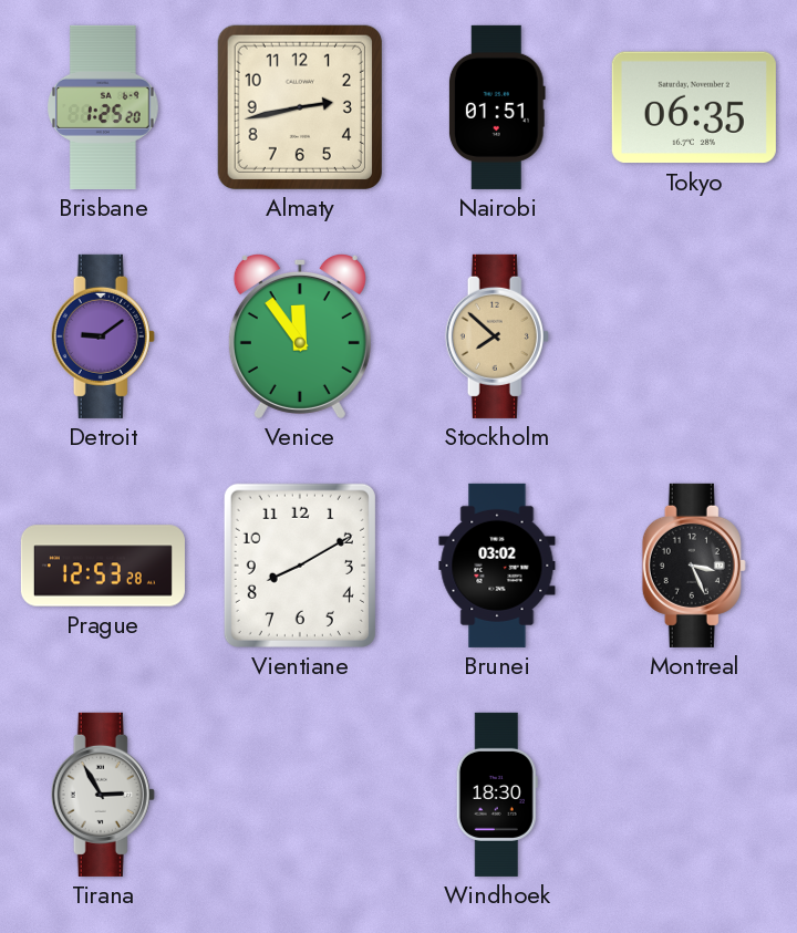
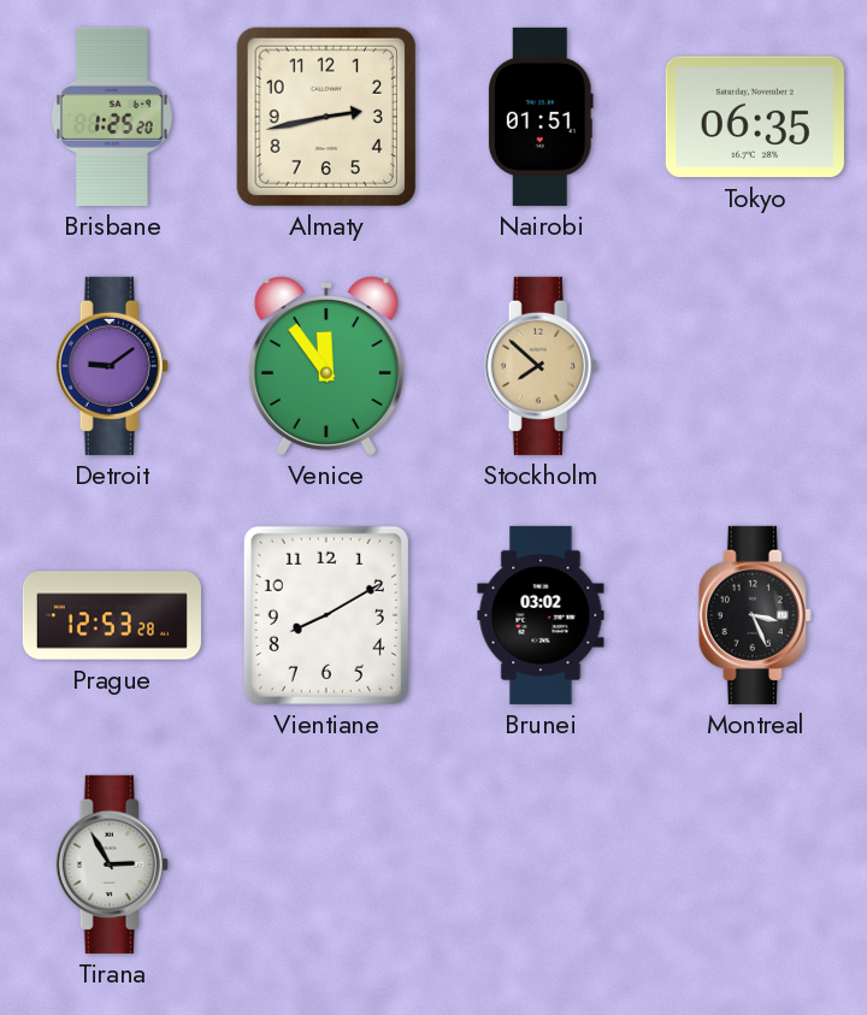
Windhoek: 18:30 -> none
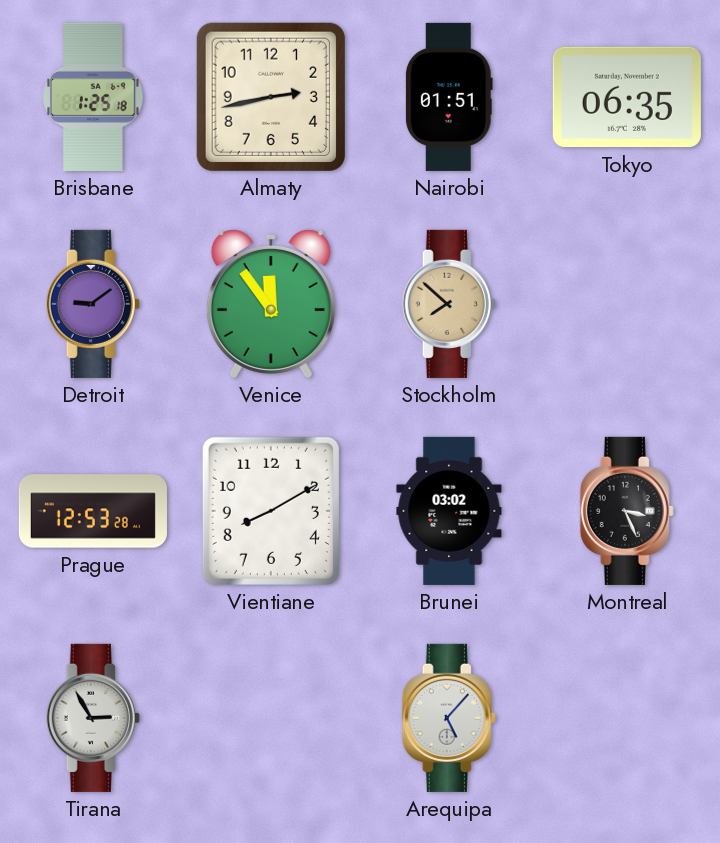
Brisbane: 1:25:20 -> 1:25:18
Arequipa: none -> 5:07
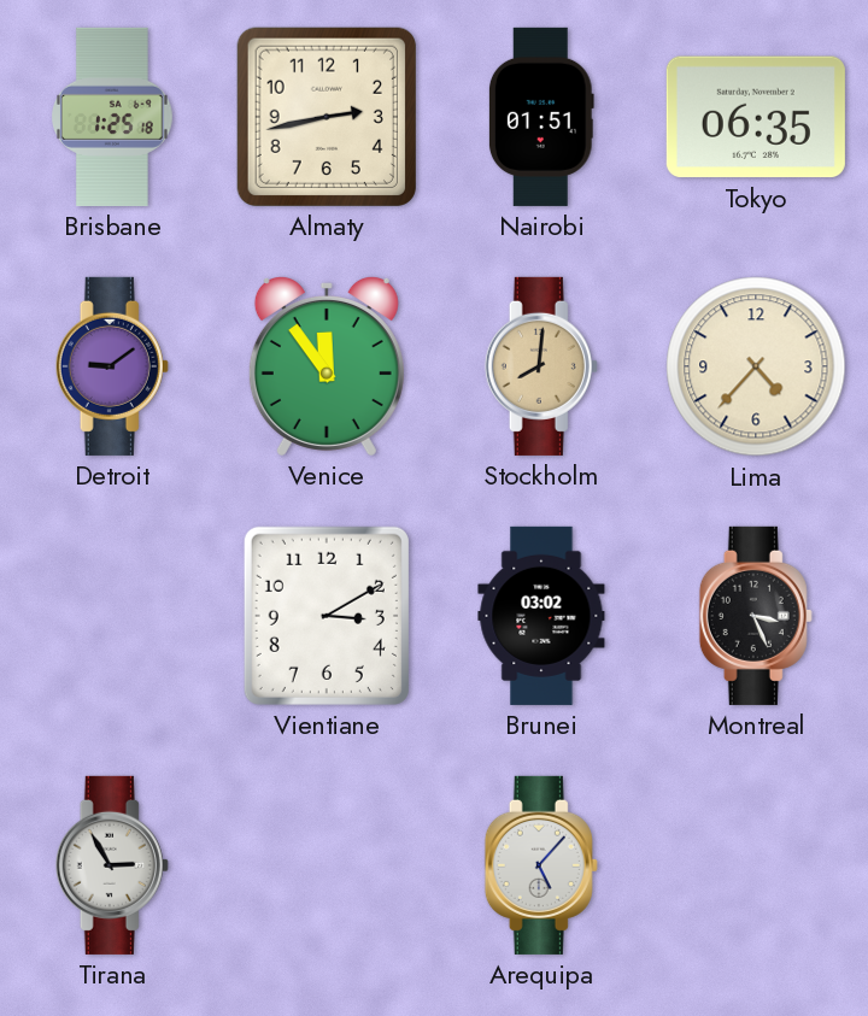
Stockholm: 7:52 -> 8:01
Lima: none -> 4:37
Prague: 12:53 -> none
Vientiane: 8:10 -> 3:10
